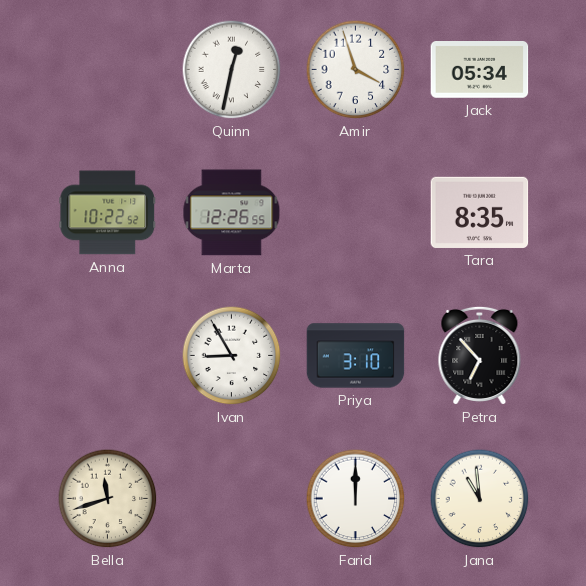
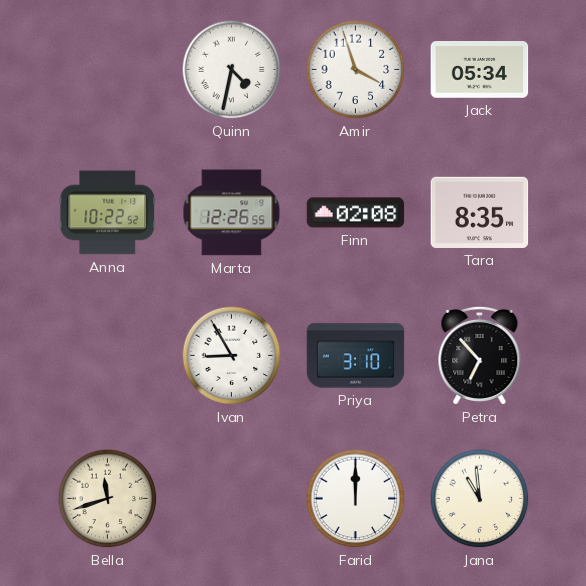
Quinn: 12:32 -> 4:32
Finn: none -> 02:08
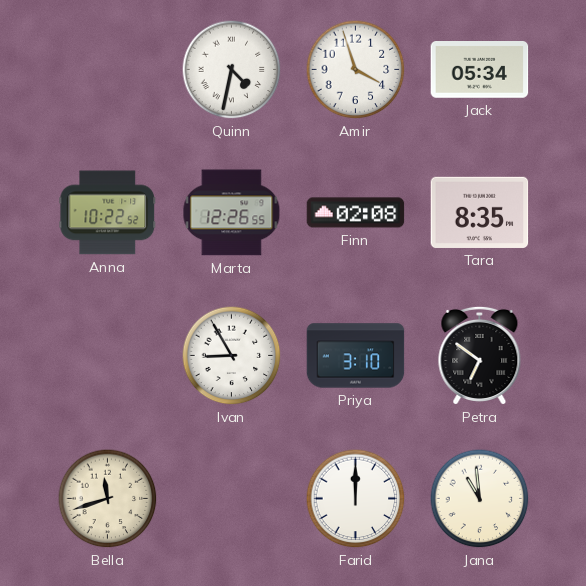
Petra: 6:53 -> 6:51
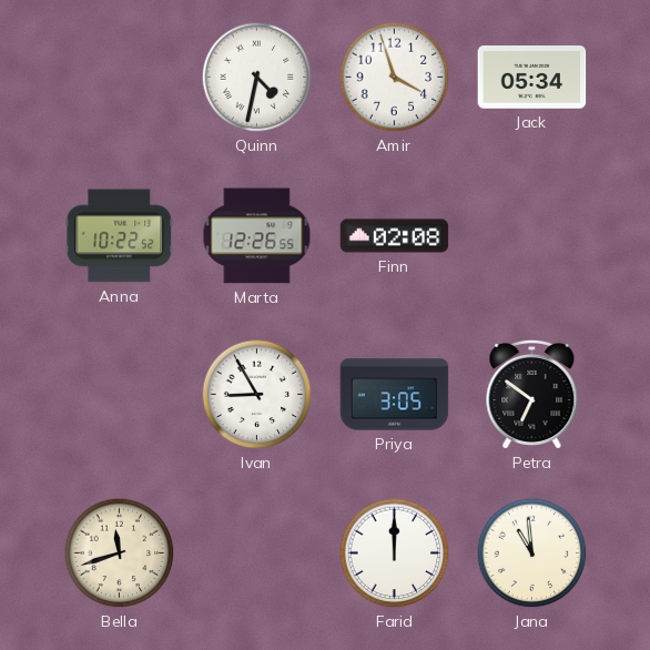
Tara: 8:35 -> none
Priya: 3:10 -> 3:05
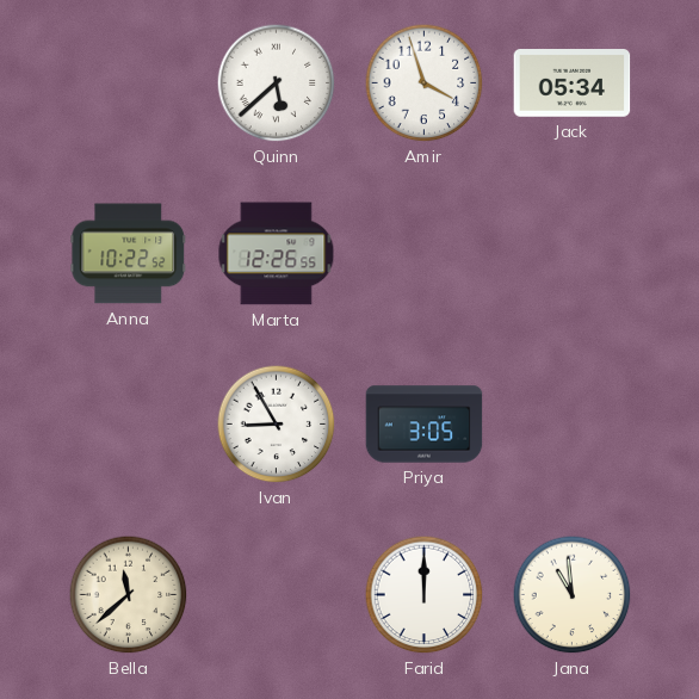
Quinn: 4:32 -> 5:38
Finn: 02:08 -> none
Petra: 6:51 -> none
Bella: 11:42 -> 11:38
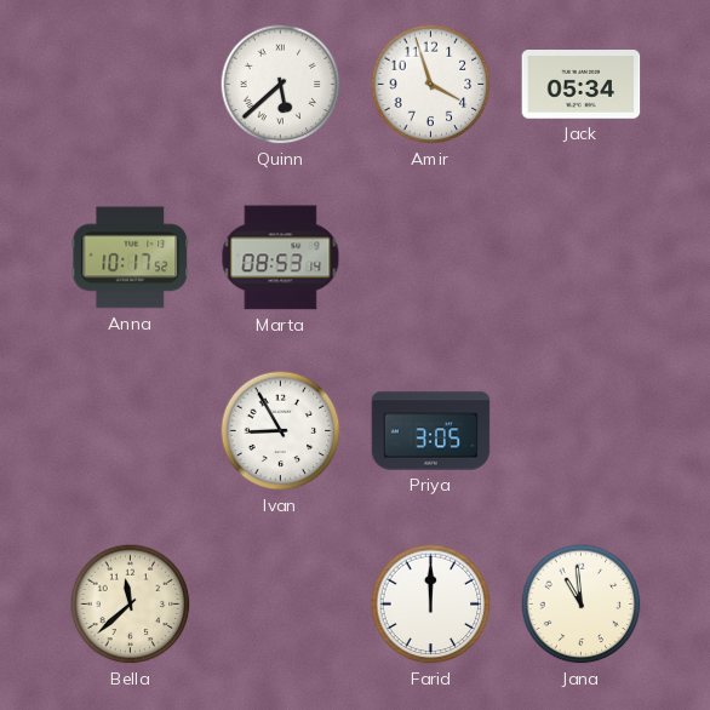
Anna: 10:22 -> 10:17
Marta: 12:26 -> 08:53
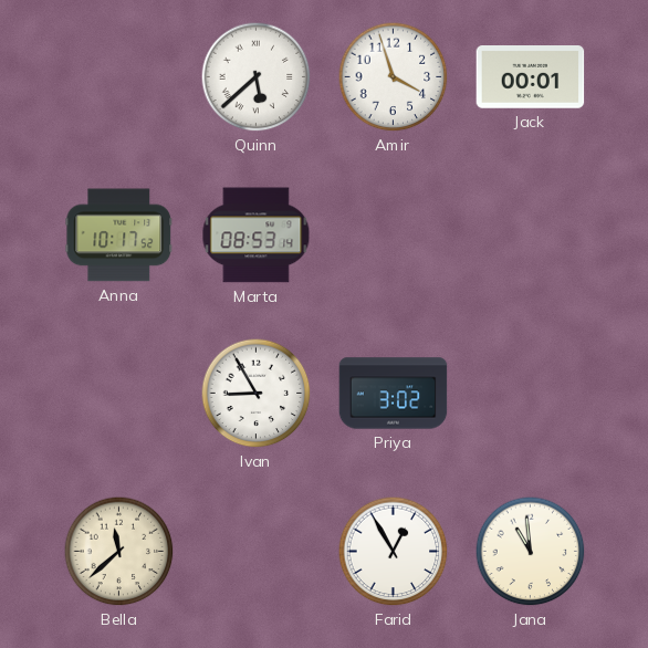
Jack: 05:34 -> 00:01
Priya: 3:05 -> 3:02
Farid: 12:00 -> 12:55
